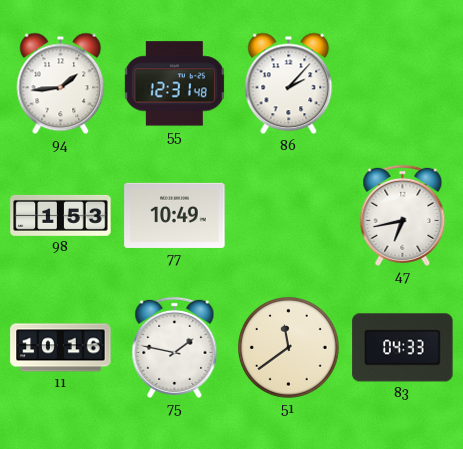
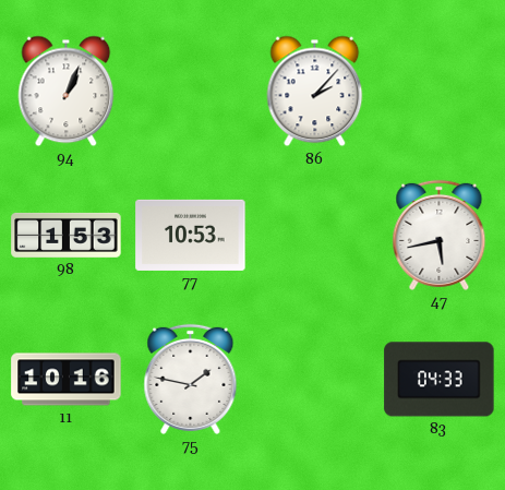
94: 1:44 -> 1:04
55: 12:31 -> none
77: 10:49 -> 10:53
47: 6:43 -> 5:43
51: 11:39 -> none
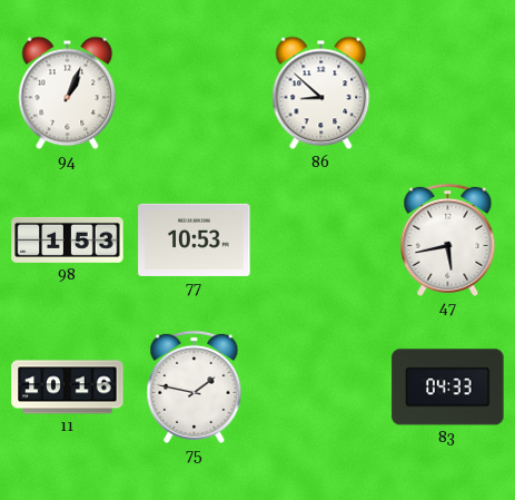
86: 2:07 -> 8:52
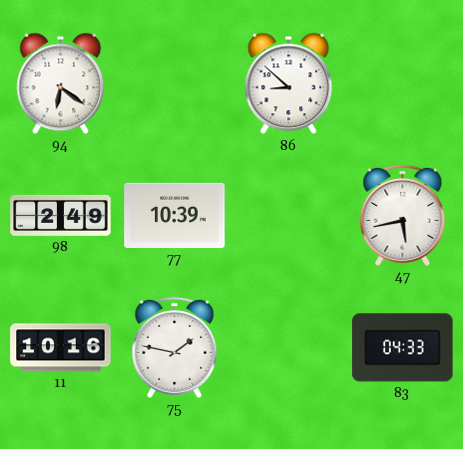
94: 1:04 -> 6:21
98: 1:53 -> 2:49
77: 10:53 -> 10:39
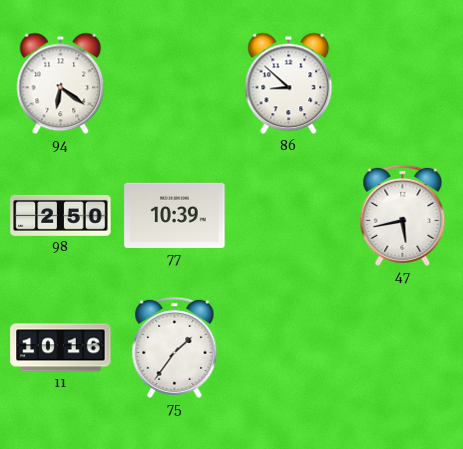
98: 2:49 -> 2:50
75: 1:47 -> 1:36
83: 04:33 -> none
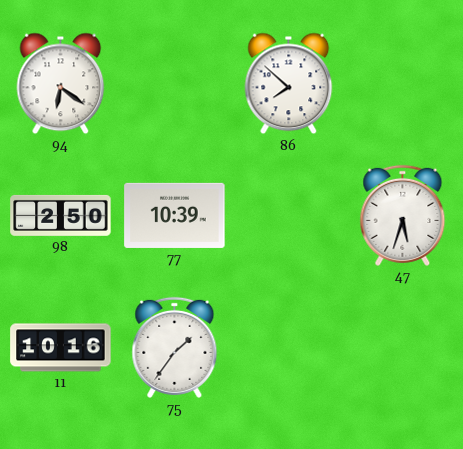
86: 8:52 -> 7:52
47: 5:43 -> 5:33
